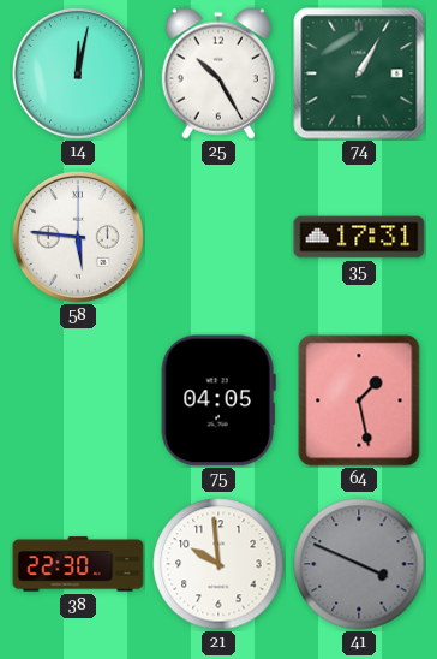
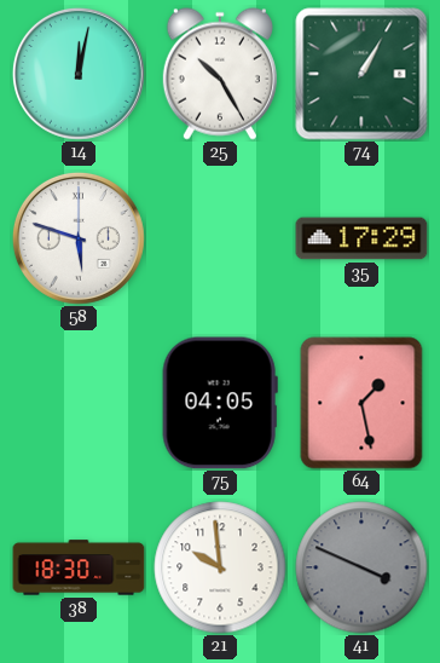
58: 5:46 -> 5:48
35: 17:31 -> 17:29
38: 22:30 -> 18:30
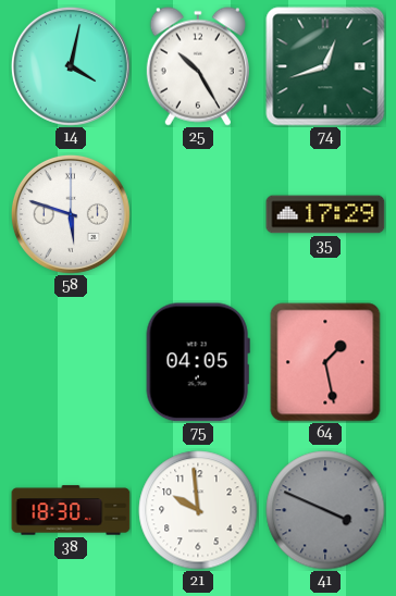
14: 12:02 -> 4:02
74: 1:05 -> 12:42
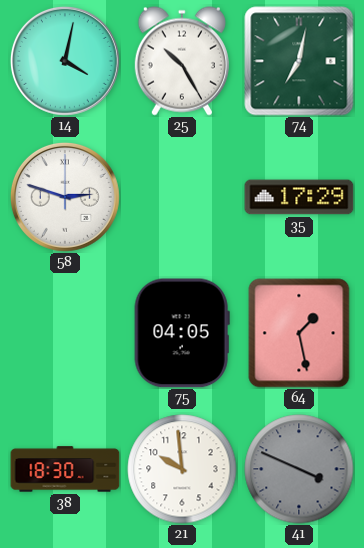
74: 12:42 -> 7:02
58: 5:48 -> 2:48
